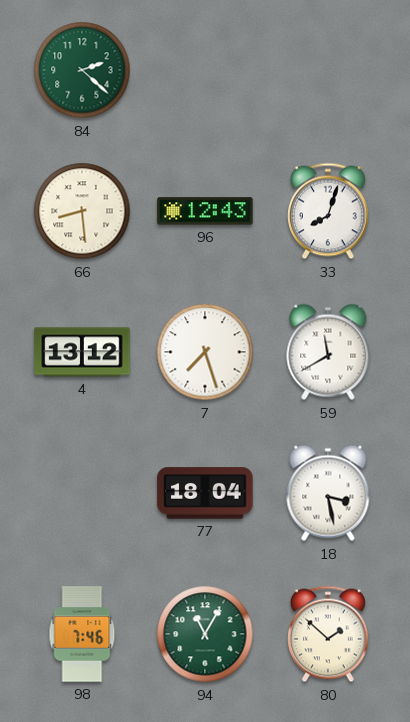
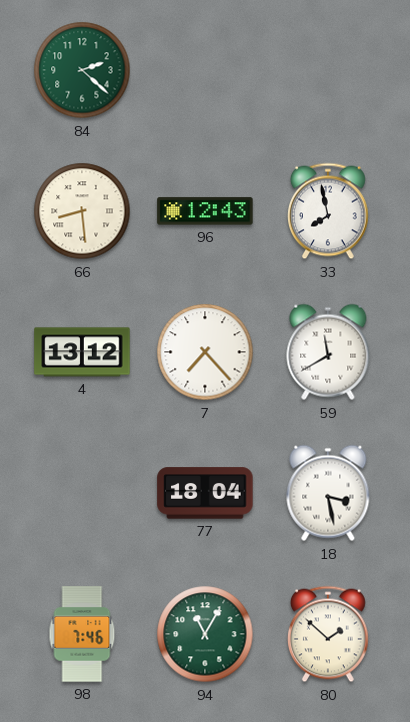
33: 8:03 -> 7:58
7: 7:27 -> 7:23
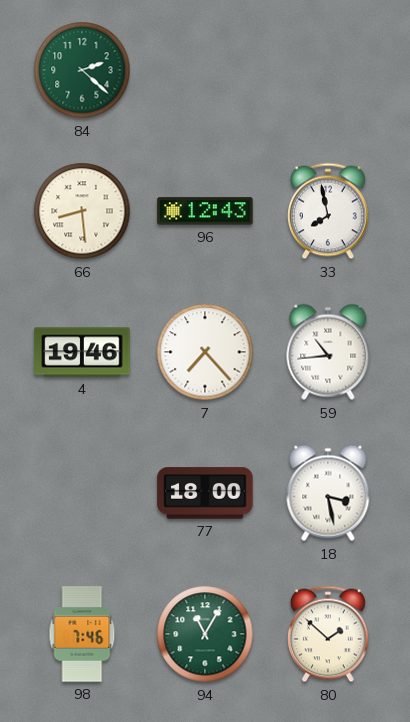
4: 13:12 -> 19:46
59: 11:40 -> 10:44
77: 18:04 -> 18:00
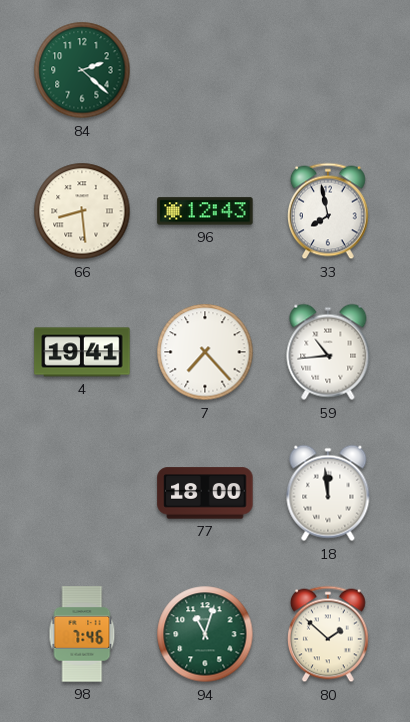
4: 19:46 -> 19:41
18: 3:28 -> 11:59
94: 11:05 -> 11:03
